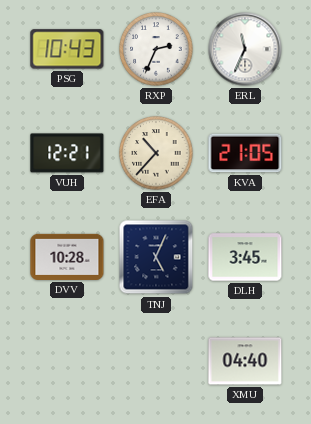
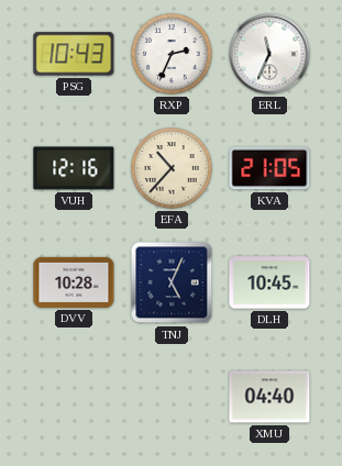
VUH: 12:21 -> 12:16
DLH: 3:45 -> 10:45
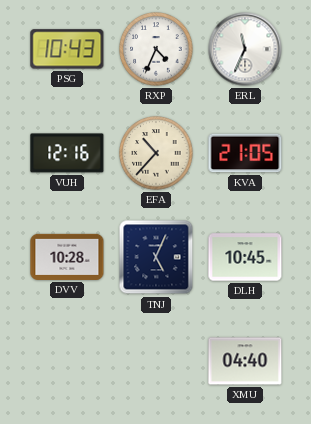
RXP: 2:34 -> 4:34
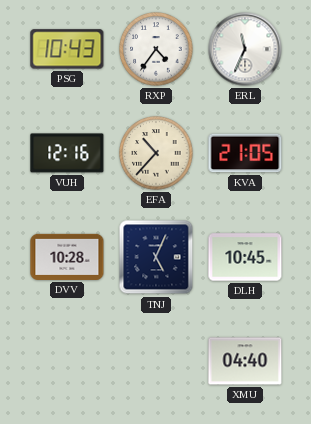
RXP: 4:34 -> 4:36
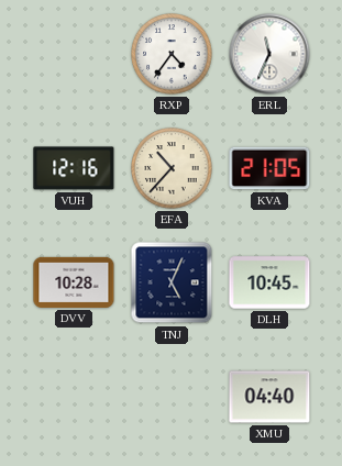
PSG: 10:43 -> none
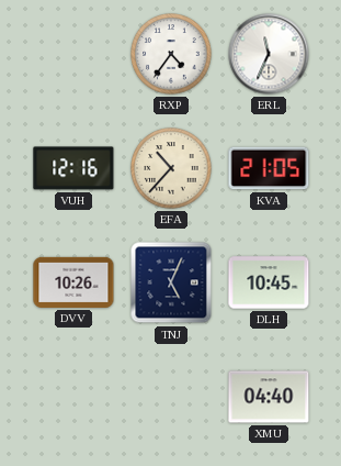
DVV: 10:28 -> 10:26
